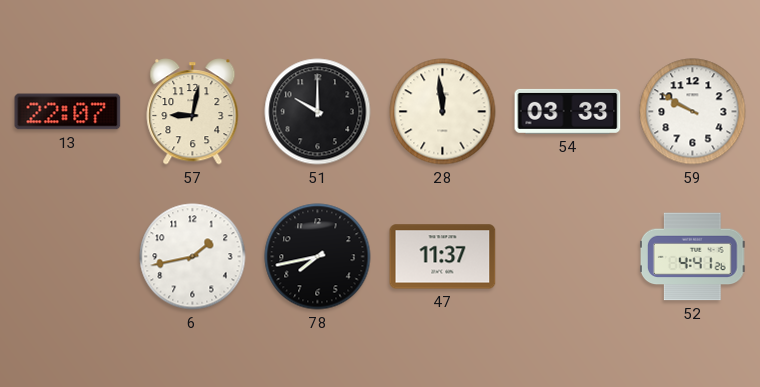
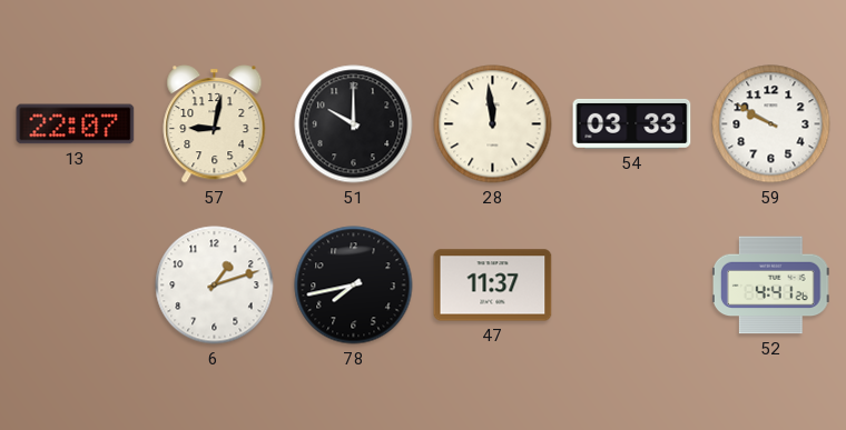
6: 1:43 -> 1:12
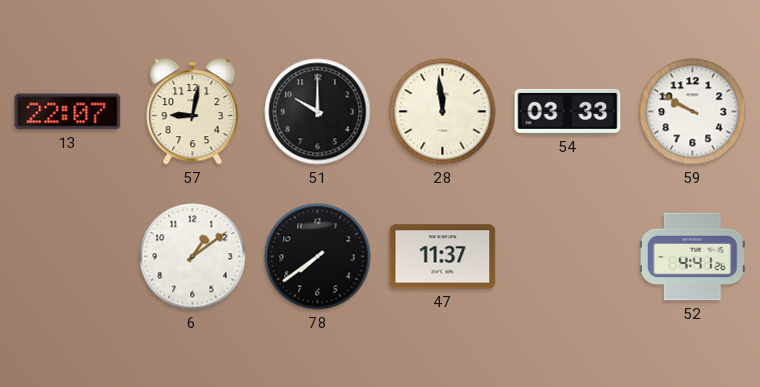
6: 1:12 -> 1:09
78: 7:43 -> 7:39
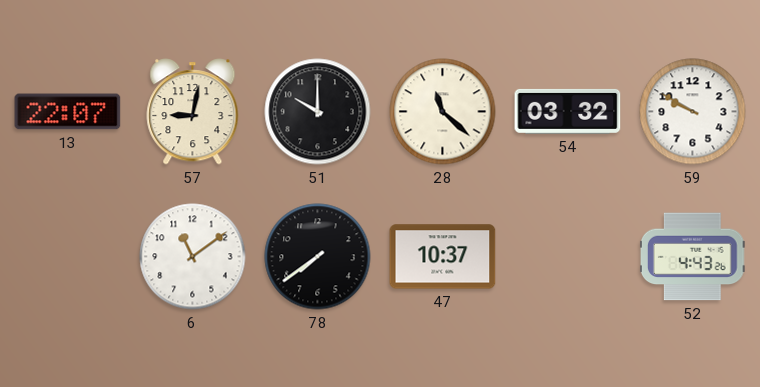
28: 11:59 -> 11:22
54: 03:33 -> 03:32
6: 1:09 -> 11:09
47: 11:37 -> 10:37
52: 4:41 -> 4:43
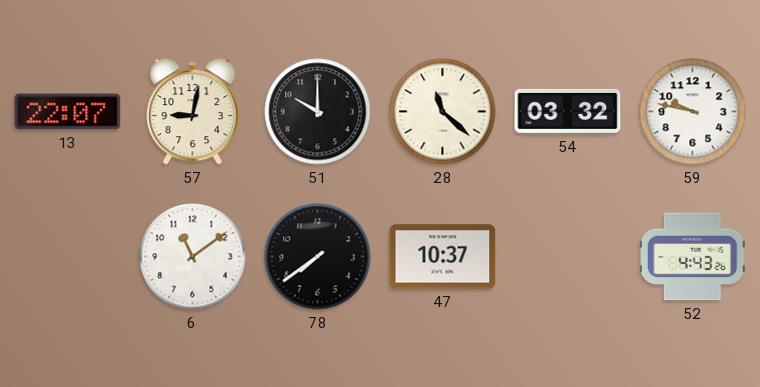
59: 9:50 -> 9:47
